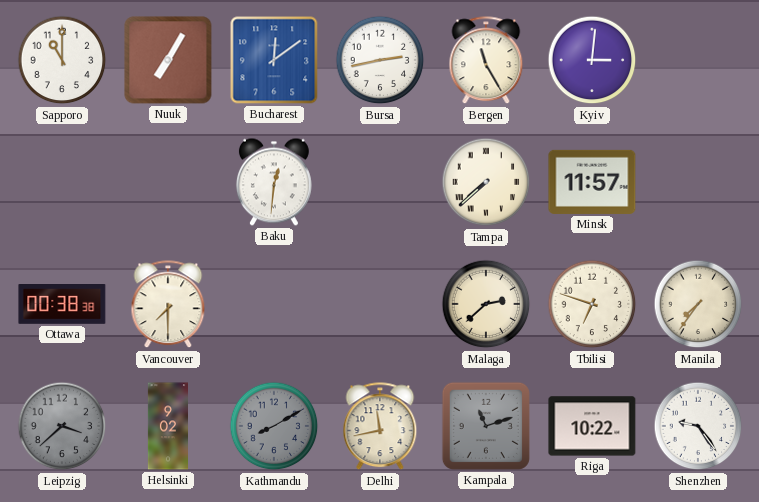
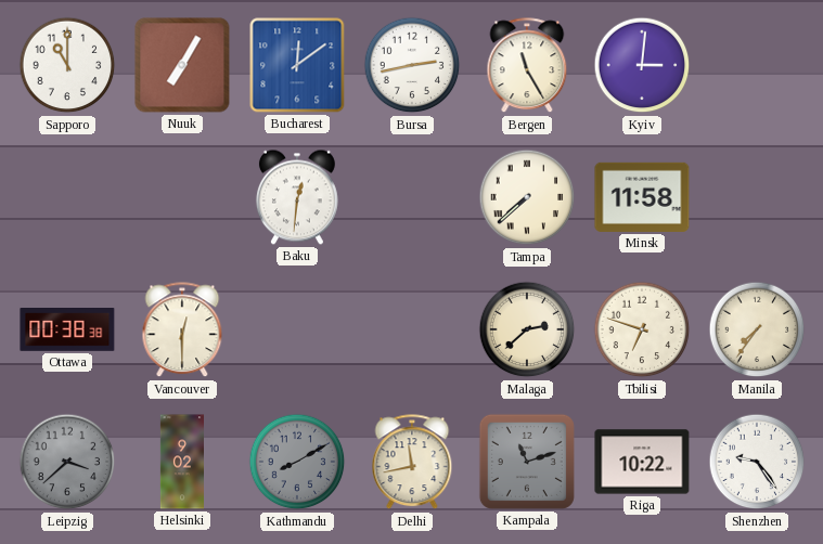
Minsk: 11:57 -> 11:58
Vancouver: 7:30 -> 12:30
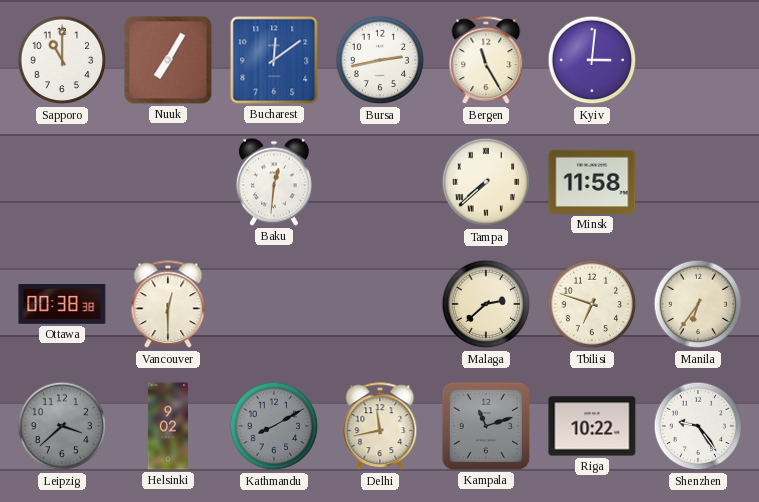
Manila: 7:36 -> 6:36
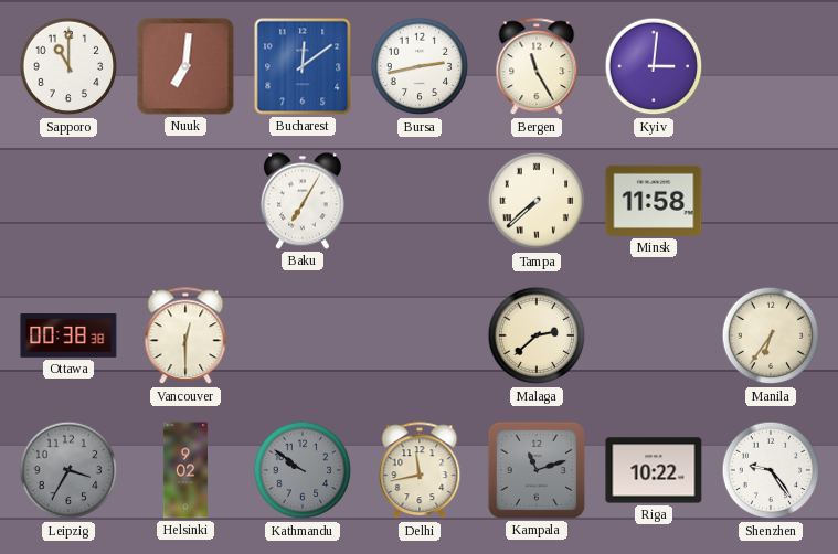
Nuuk: 7:05 -> 7:01
Baku: 12:31 -> 7:05
Tbilisi: 6:48 -> none
Leipzig: 3:38 -> 3:35
Kathmandu: 8:10 -> 9:51
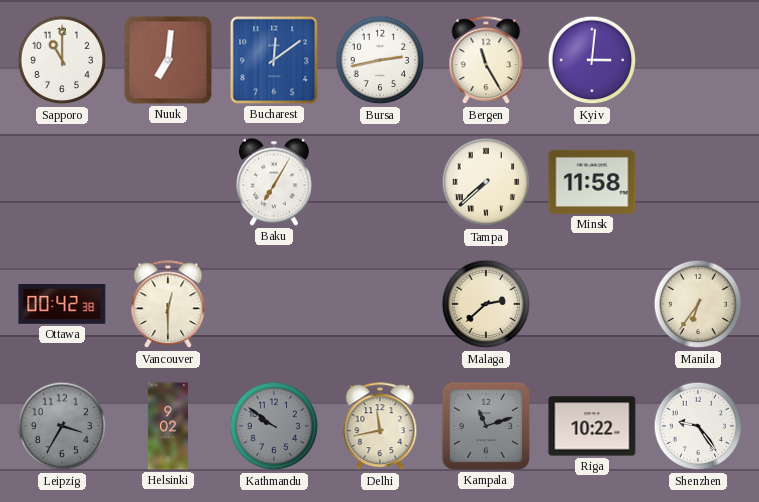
Ottawa: 00:38 -> 00:42
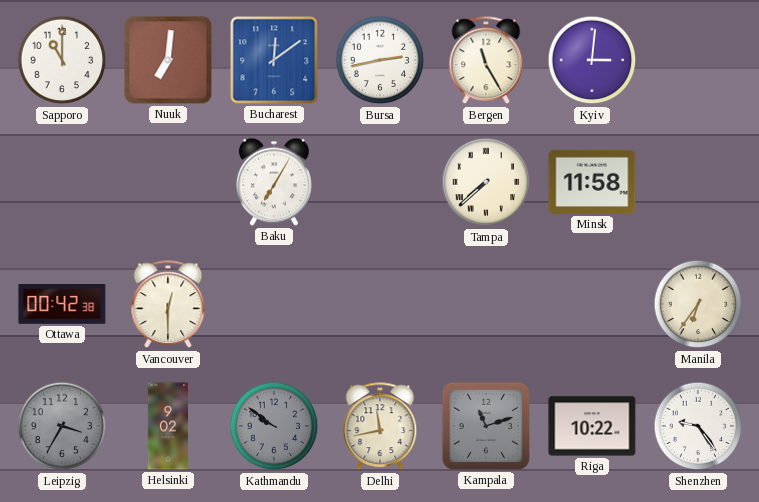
Malaga: 2:38 -> none
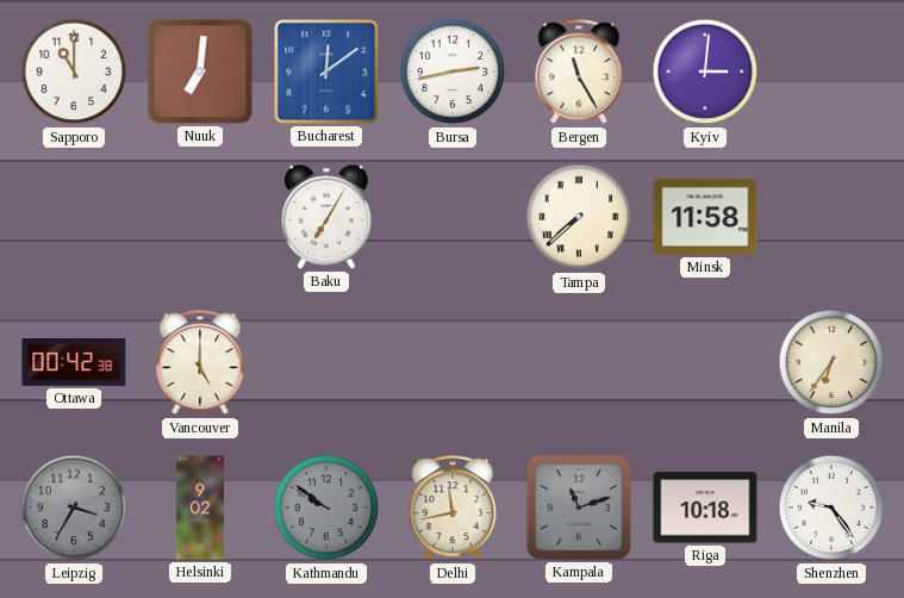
Vancouver: 12:30 -> 5:00
Riga: 10:22 -> 10:18
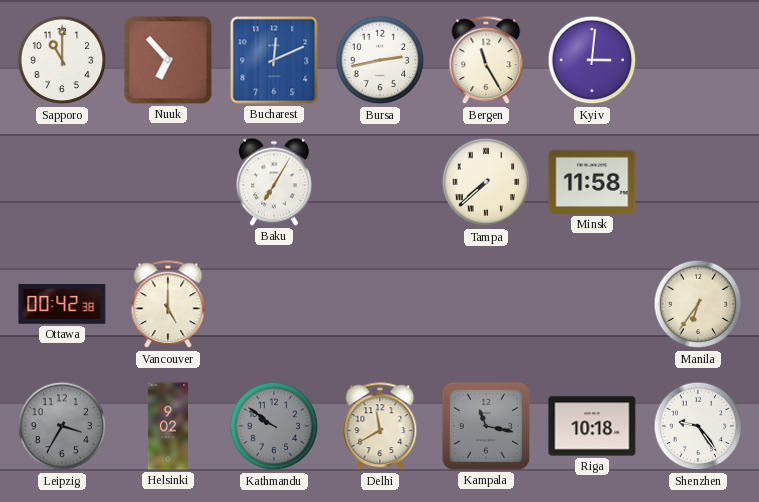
Nuuk: 7:01 -> 6:53
Bucharest: 12:09 -> 12:11
Delhi: 11:43 -> 11:40
Kampala: 11:12 -> 11:17
